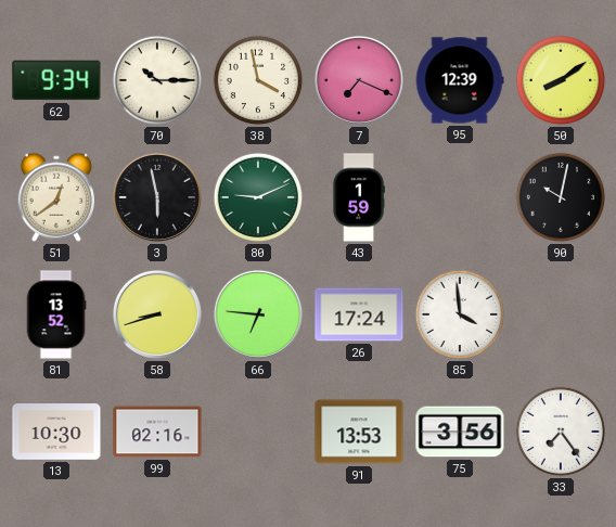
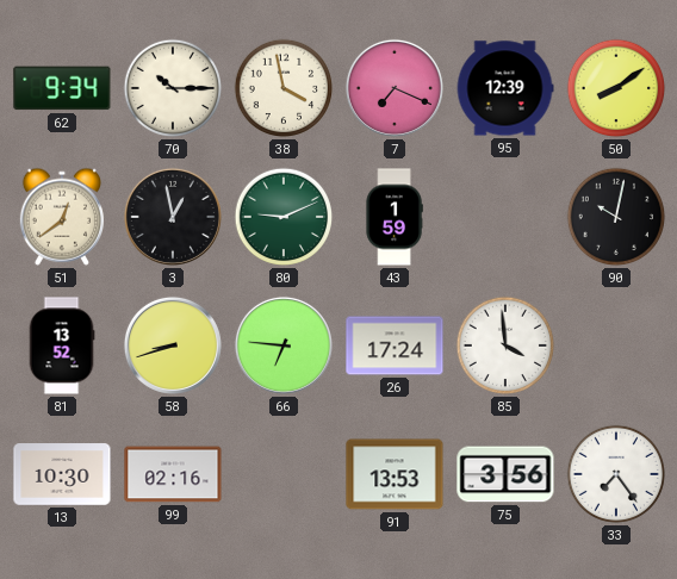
3: 5:58 -> 12:58
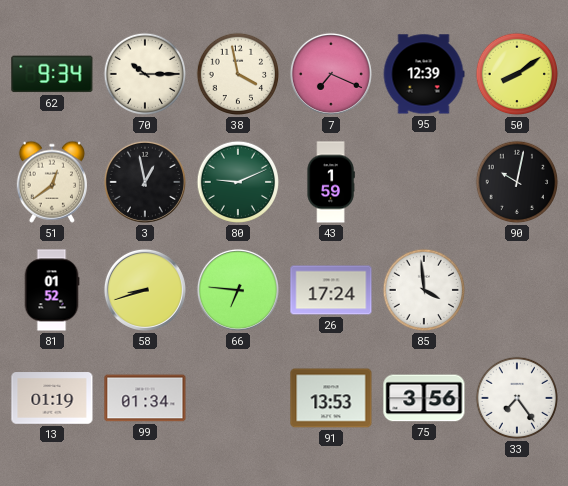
81: 13:52 -> 01:52
13: 10:30 -> 01:19
99: 02:16 -> 01:34
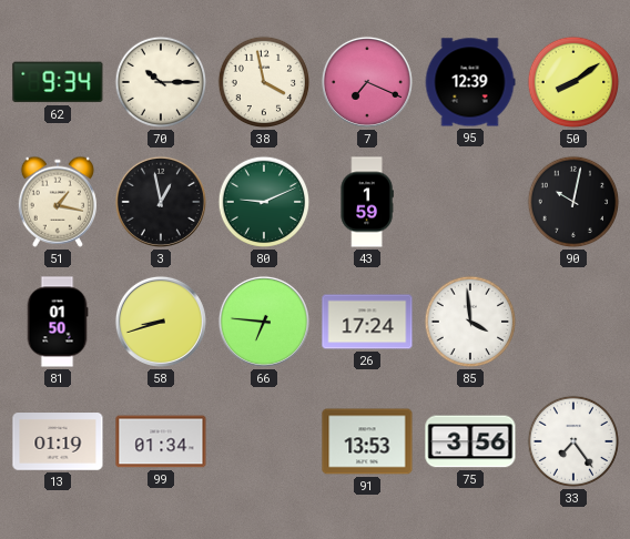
51: 12:39 -> 1:17
81: 01:52 -> 01:50
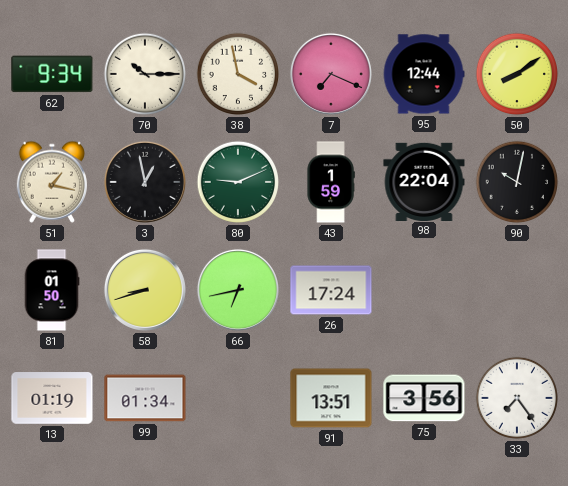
95: 12:39 -> 12:44
98: none -> 22:04
66: 6:46 -> 6:43
85: 3:59 -> none
91: 13:53 -> 13:51
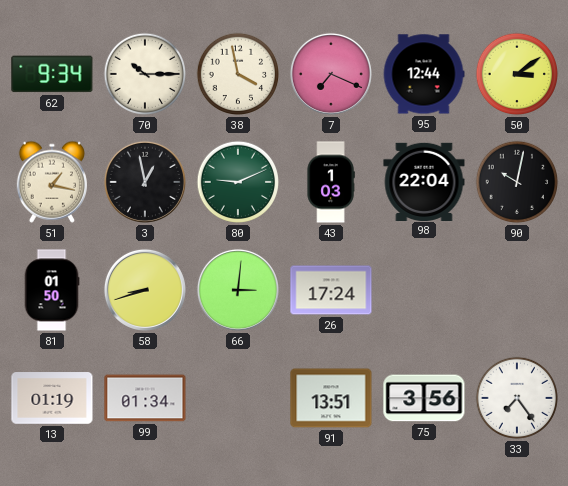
50: 8:09 -> 3:09
43: 1:59 -> 1:03
66: 6:43 -> 3:01
